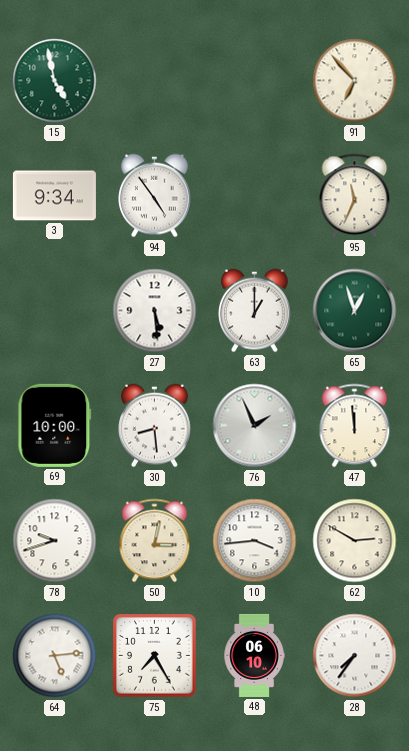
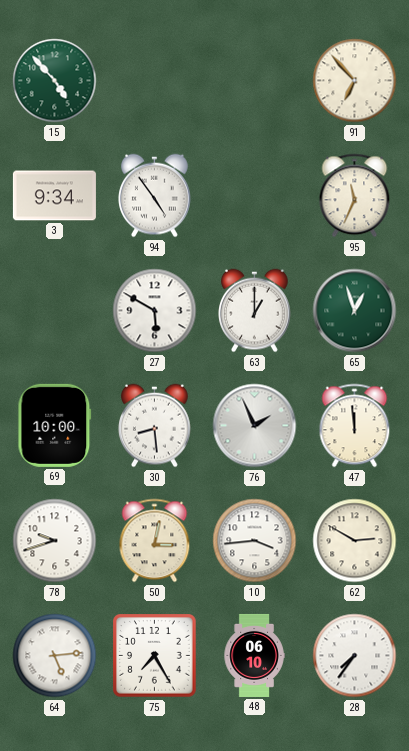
15: 4:58 -> 4:53
27: 5:29 -> 5:50
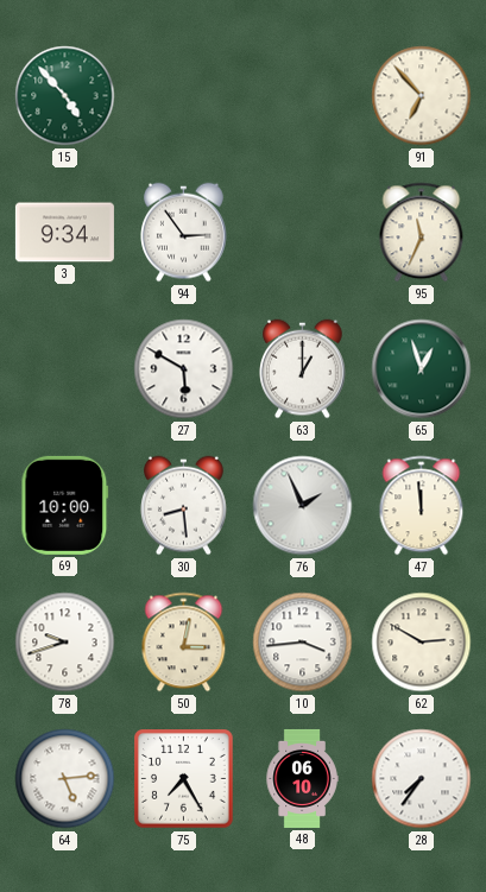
94: 4:54 -> 2:54
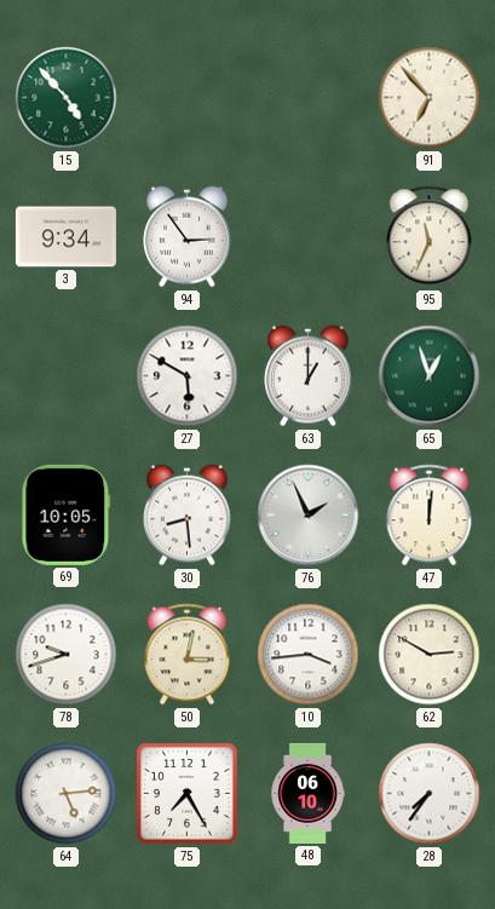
69: 10:00 -> 10:05
47: 11:59 -> 12:01
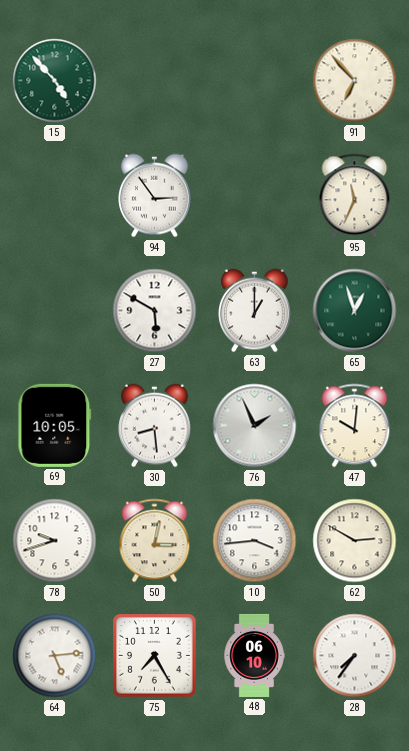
3: 9:34 -> none
47: 12:01 -> 10:01
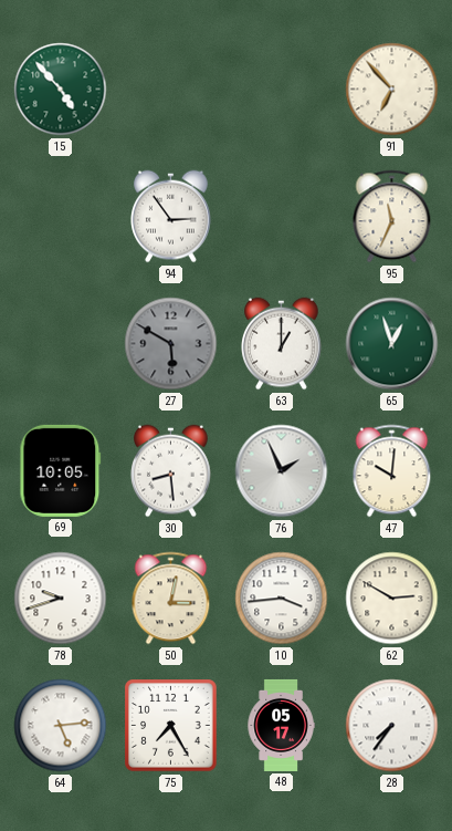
27 dial: white -> grey
48: 06:10 -> 05:17
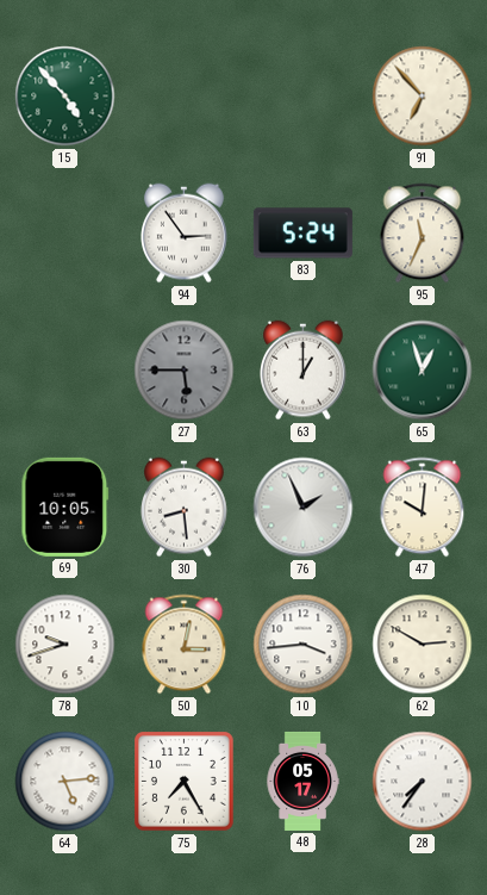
83: none -> 5:24
27: 5:50 -> 5:45
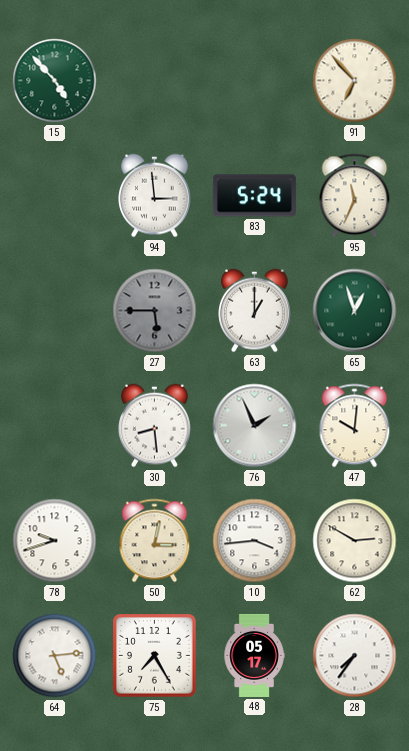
94: 2:54 -> 2:59
69: 10:05 -> none
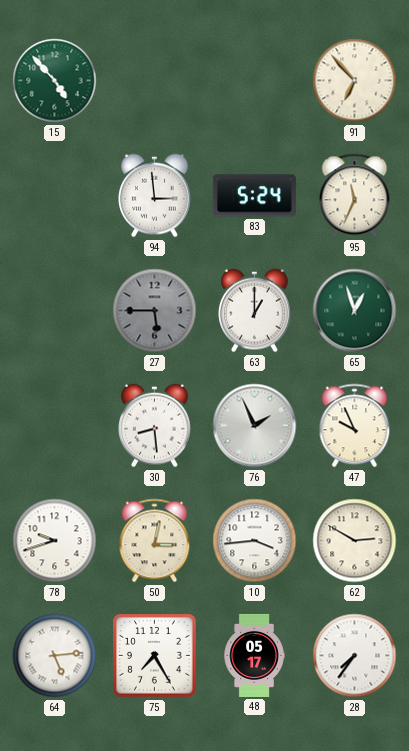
47: 10:01 -> 9:56
